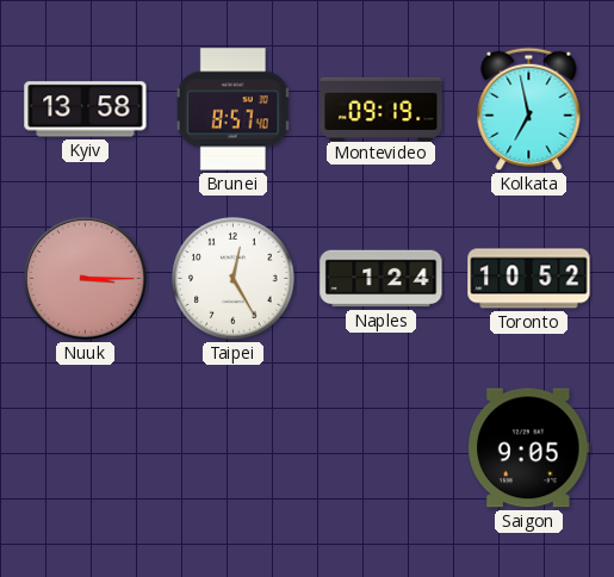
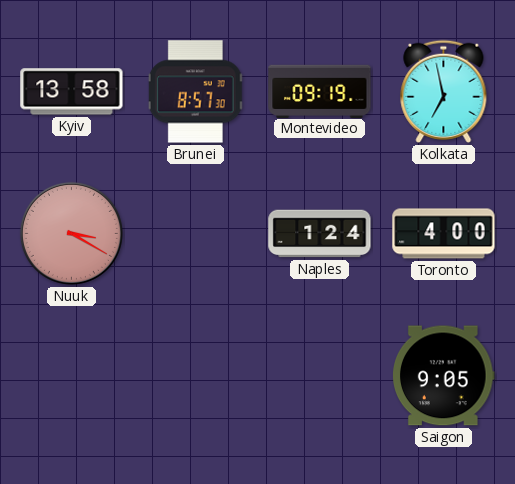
Brunei: 8:57:40 -> 8:57:30
Nuuk: 3:15 -> 3:20
Taipei: 12:25 -> none
Toronto: 10:52 -> 4:00
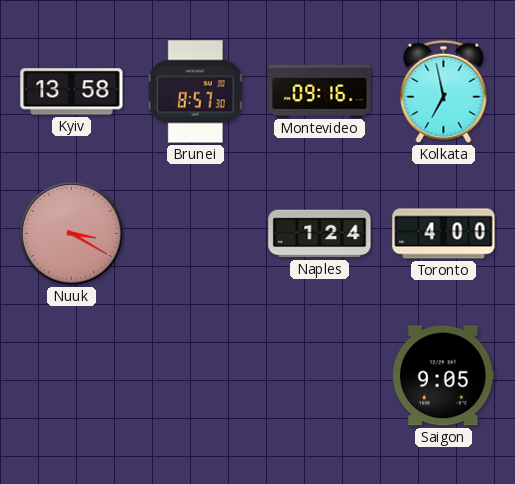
Montevideo: 09:19 -> 09:16
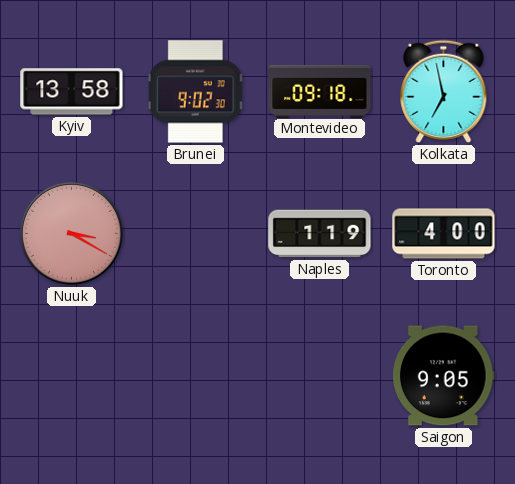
Brunei: 8:57 -> 9:02
Montevideo: 09:16 -> 09:18
Naples: 1:24 -> 1:19
